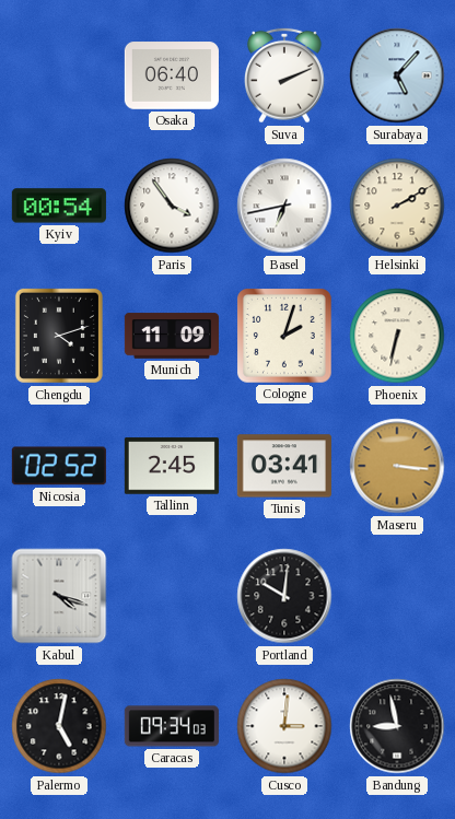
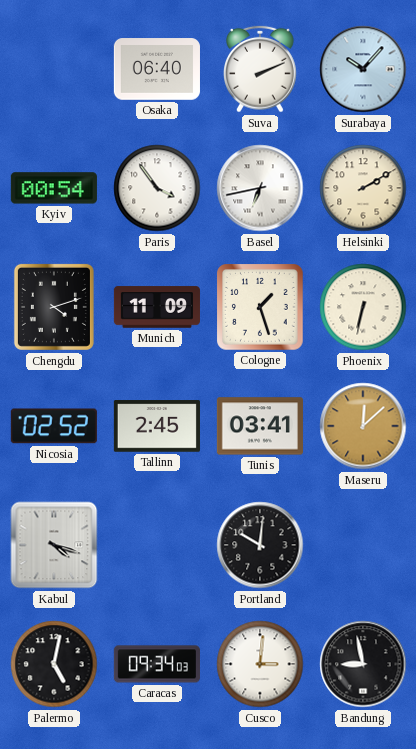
Surabaya: 5:07 -> 10:07
Cologne: 2:03 -> 1:27
Maseru: 3:16 -> 12:08
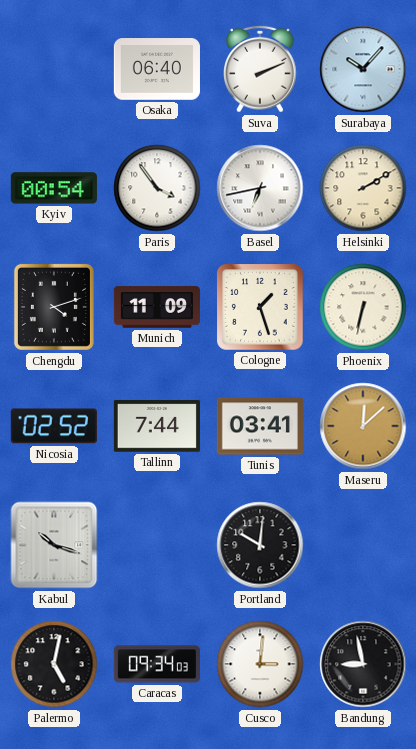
Tallinn: 2:45 -> 7:44
Kabul: 4:18 -> 10:18
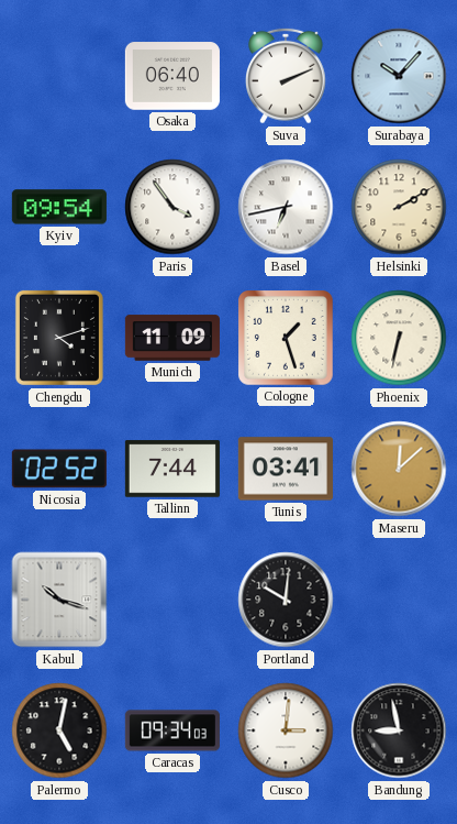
Kyiv: 00:54 -> 09:54
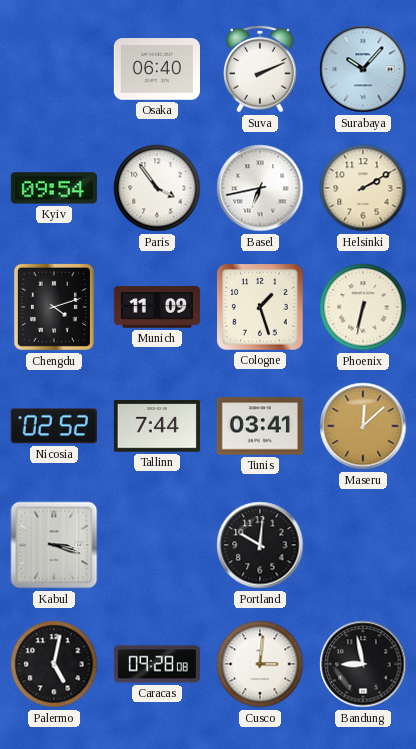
Kabul: 10:18 -> 3:18
Caracas: 09:34 -> 09:28
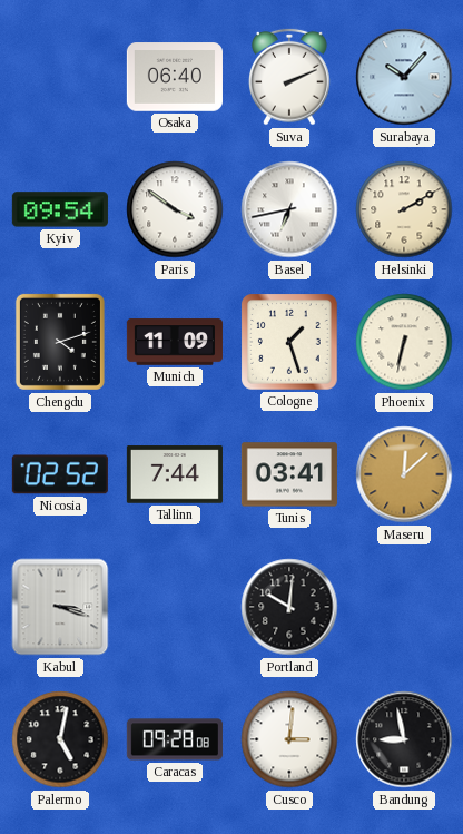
Paris: 3:54 -> 3:51
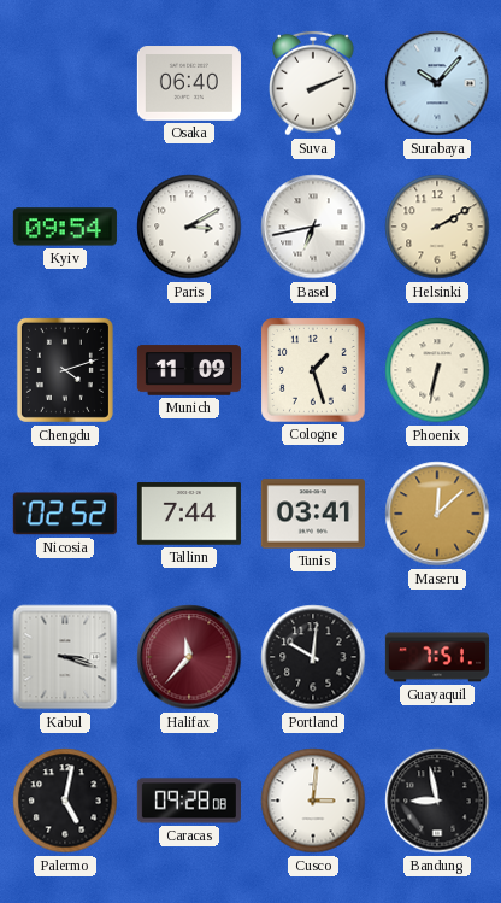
Paris: 3:51 -> 3:10
Halifax: none -> 11:37
Guayaquil: none -> 7:51
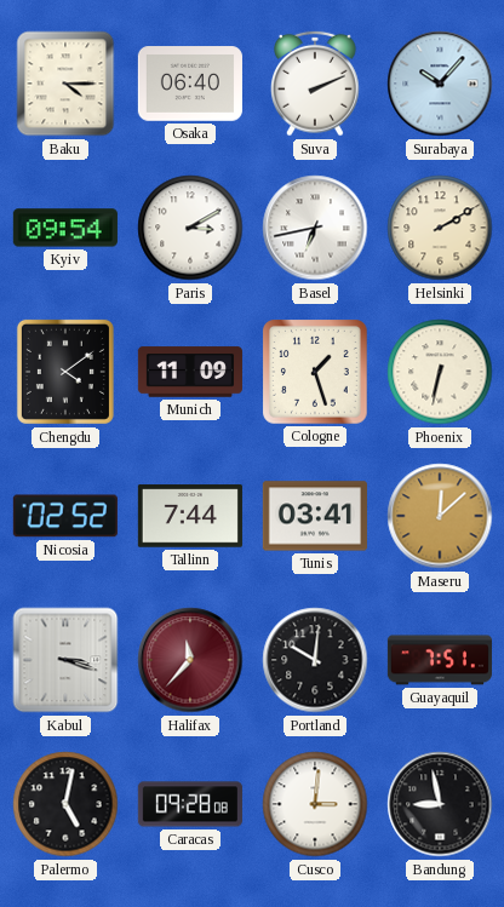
Baku: none -> 4:15
Chengdu: 4:12 -> 4:09
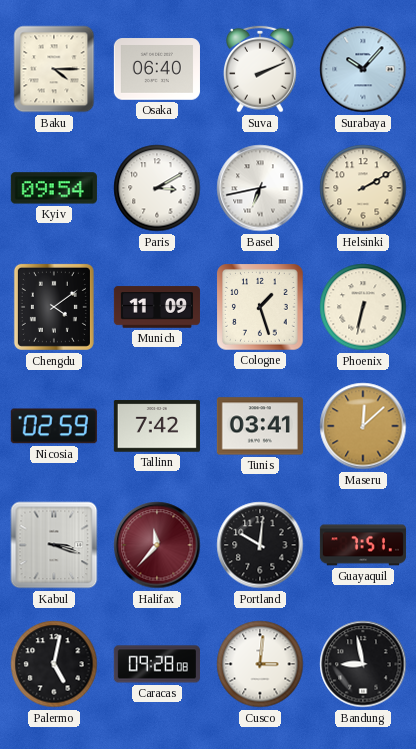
Nicosia: 02:52 -> 02:59
Tallinn: 7:44 -> 7:42
